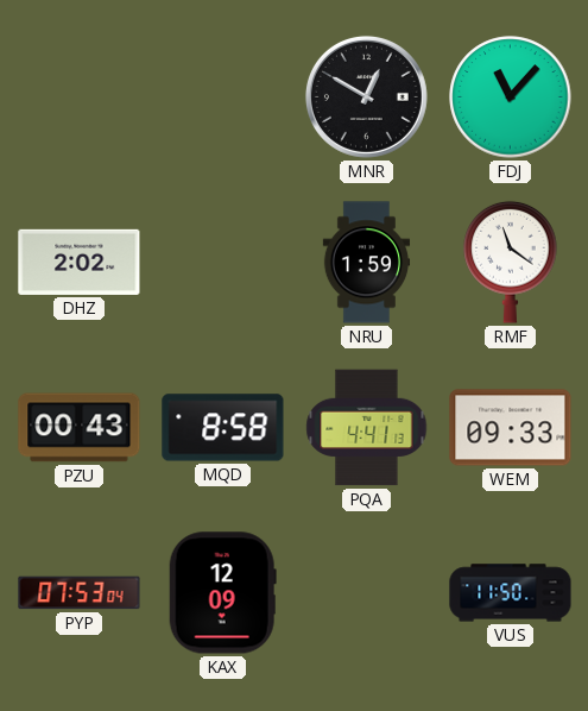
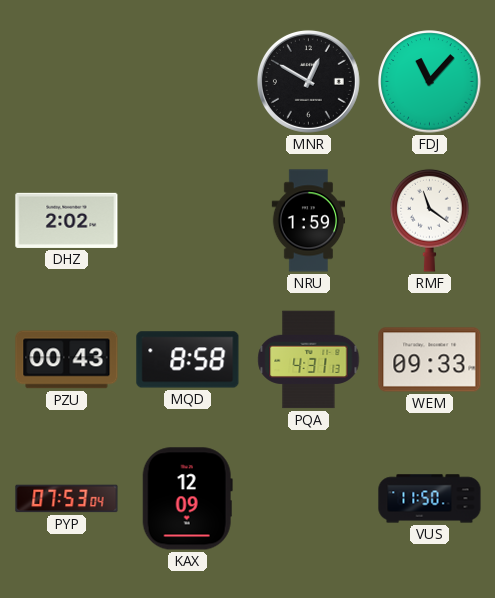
PQA: 4:41 -> 4:31
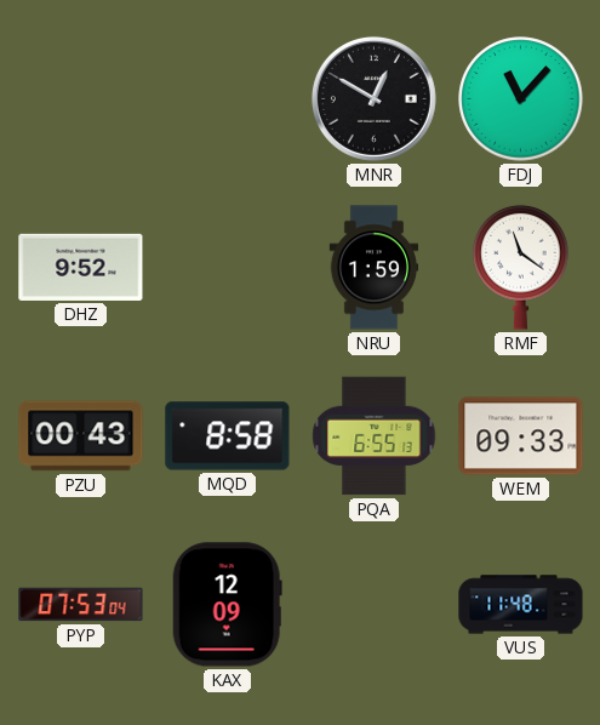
DHZ: 2:02 -> 9:52
PQA: 4:31 -> 6:55
VUS: 11:50 -> 11:48
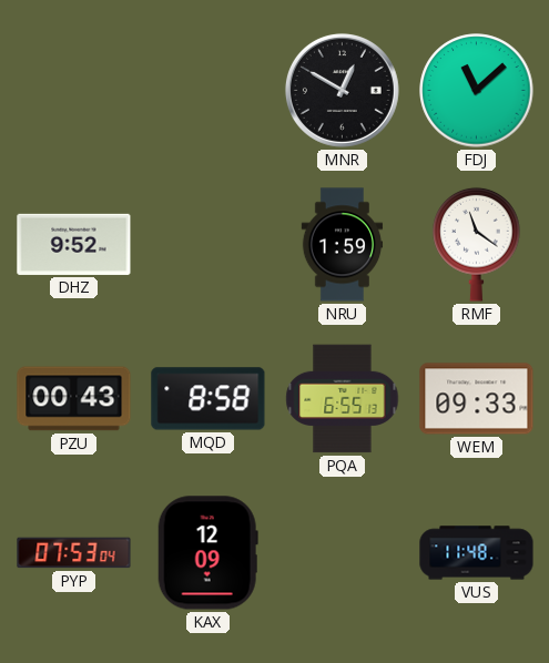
FDJ: 11:07 -> 11:08
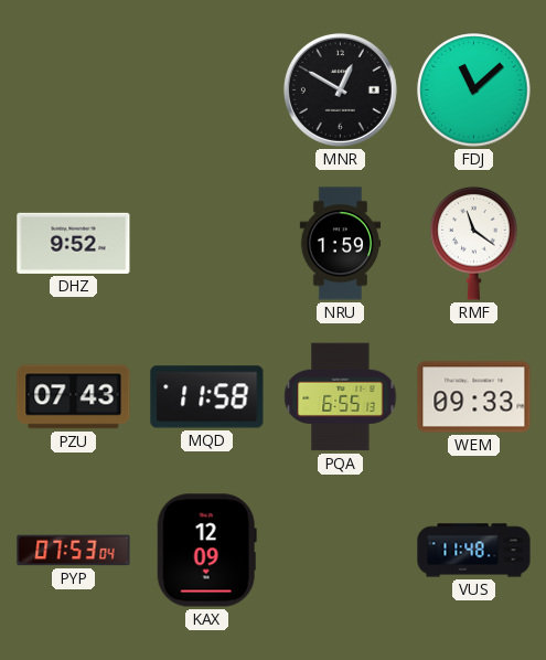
PZU: 00:43 -> 07:43
MQD: 8:58 -> 11:58
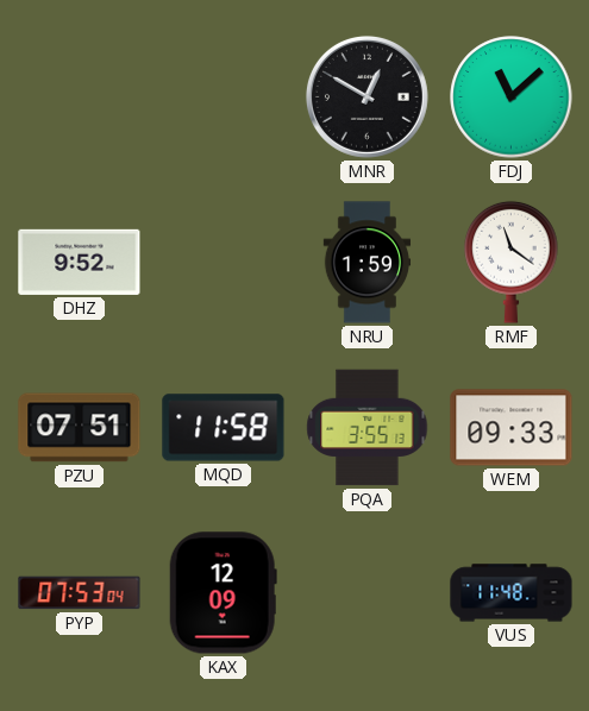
PZU: 07:43 -> 07:51
PQA: 6:55 -> 3:55
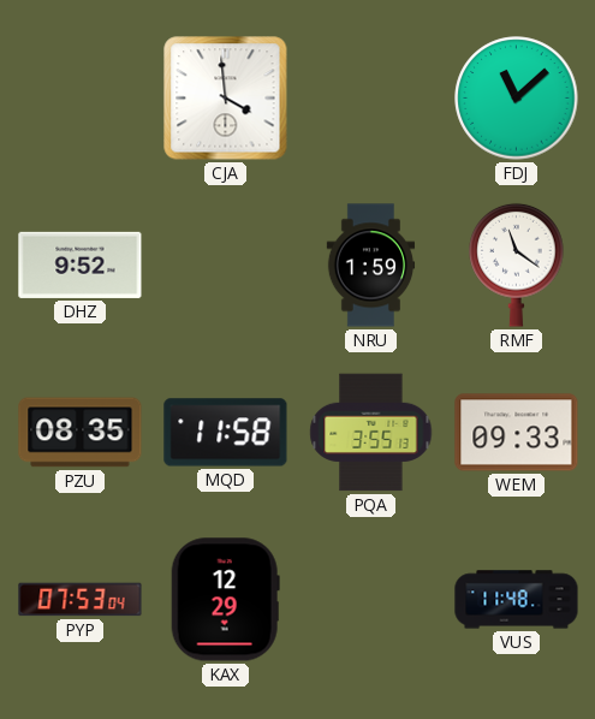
CJA: none -> 3:59
MNR: 12:50 -> none
PZU: 07:51 -> 08:35
KAX: 12:09 -> 12:29
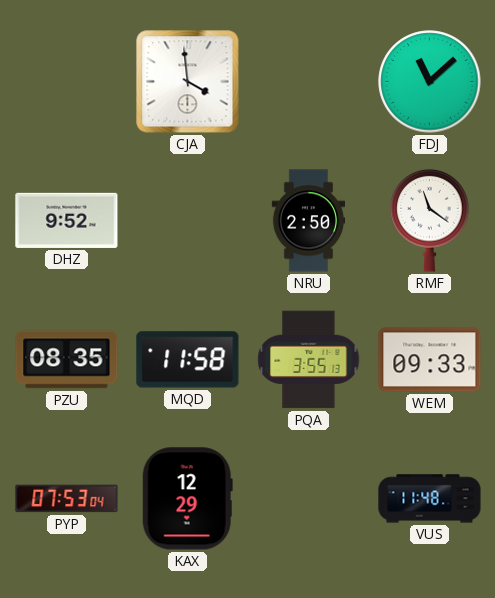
NRU: 1:59 -> 2:50
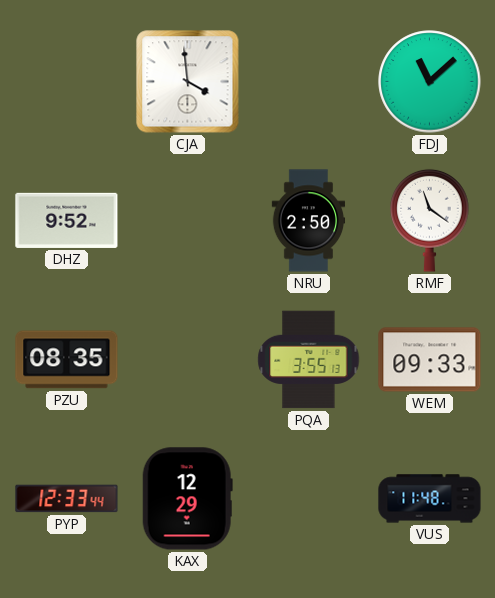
MQD: 11:58 -> none
PYP: 07:53 -> 12:33
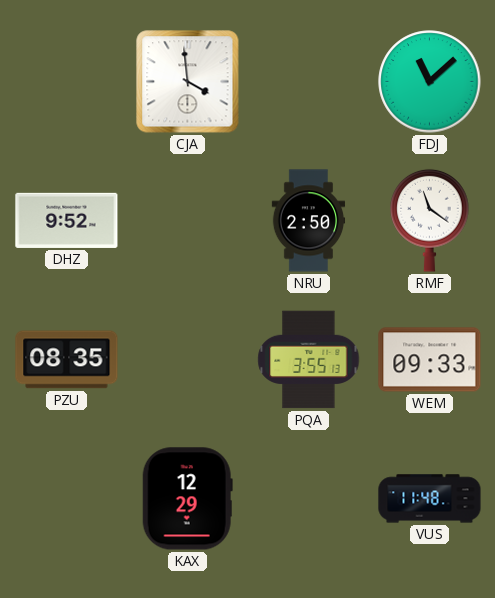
PYP: 12:33 -> none
